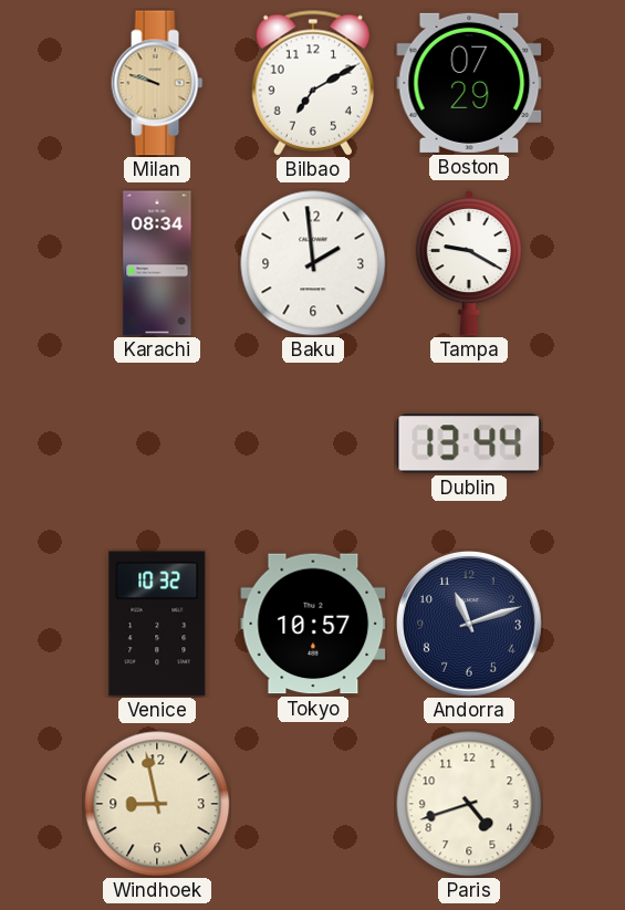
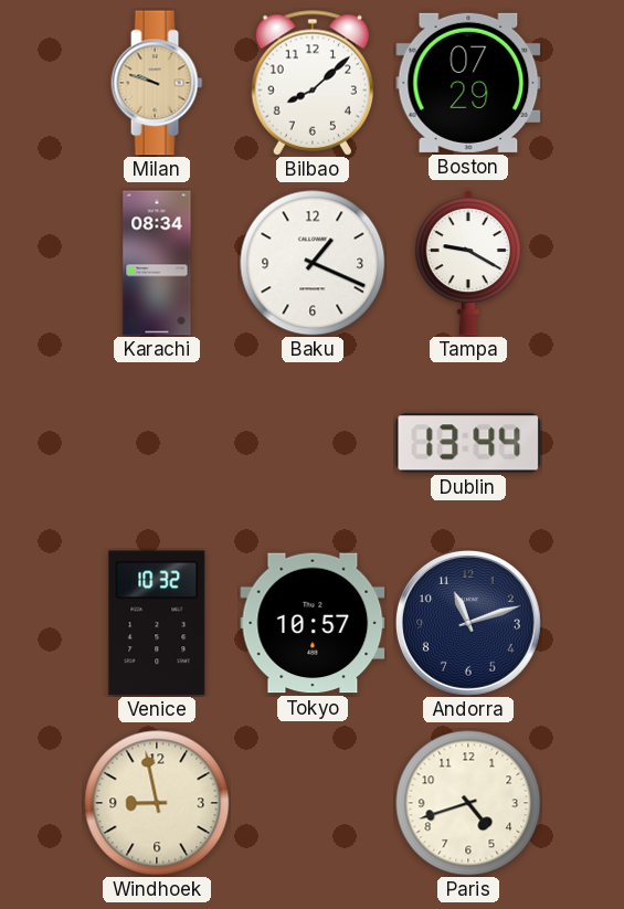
Bilbao: 7:10 -> 8:08
Baku: 1:59 -> 1:19
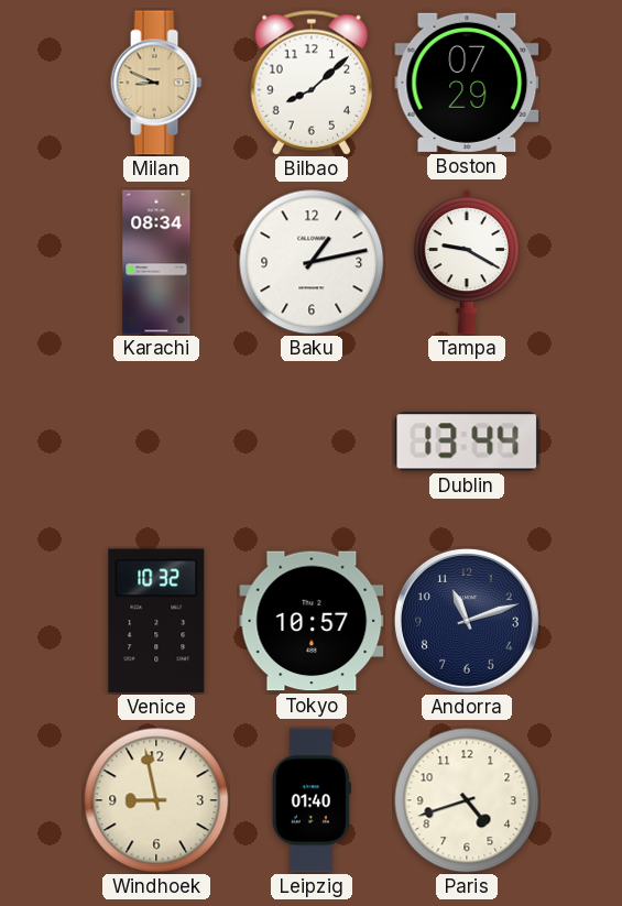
Milan: 9:48 -> 8:49
Baku: 1:19 -> 1:13
Leipzig: none -> 01:40
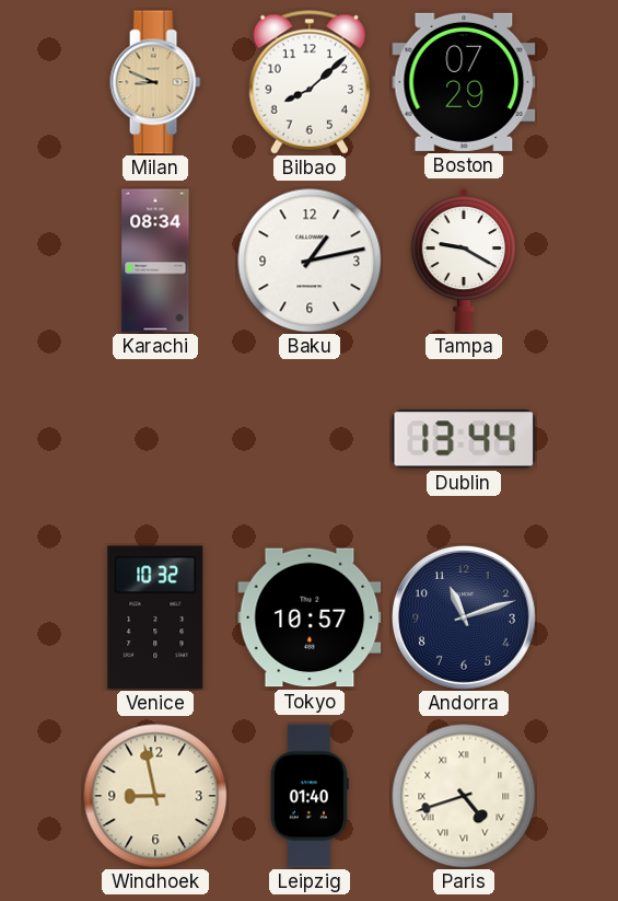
Paris numerals: Arabic -> Roman
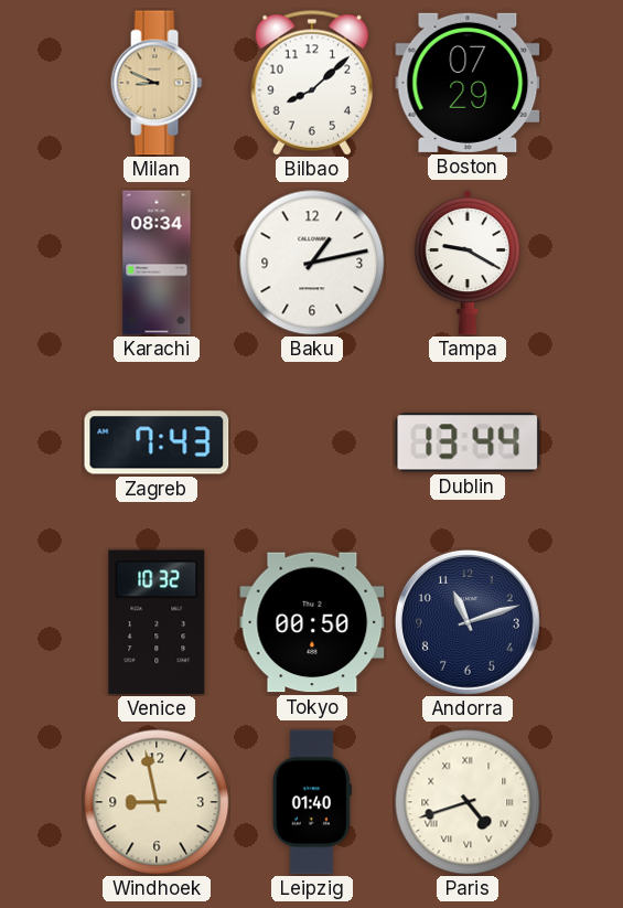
Zagreb: none -> 7:43
Tokyo: 10:57 -> 00:50
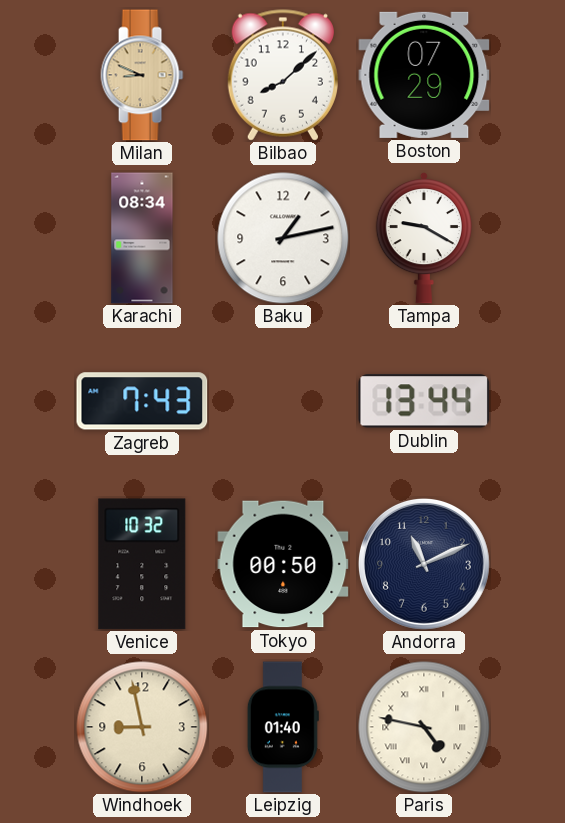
Andorra: 11:12 -> 11:11
Paris: 4:42 -> 4:47
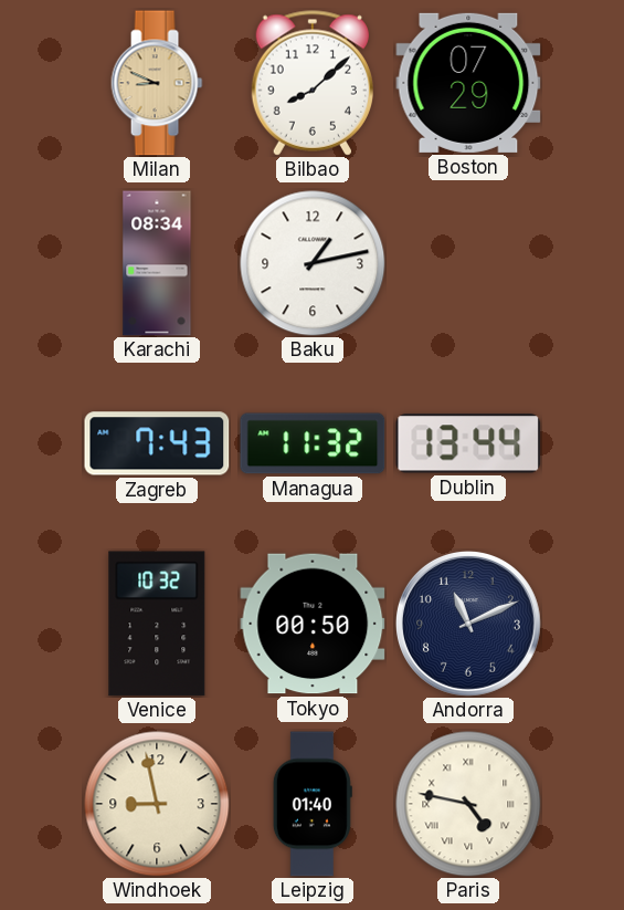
Tampa: 9:20 -> none
Managua: none -> 11:32
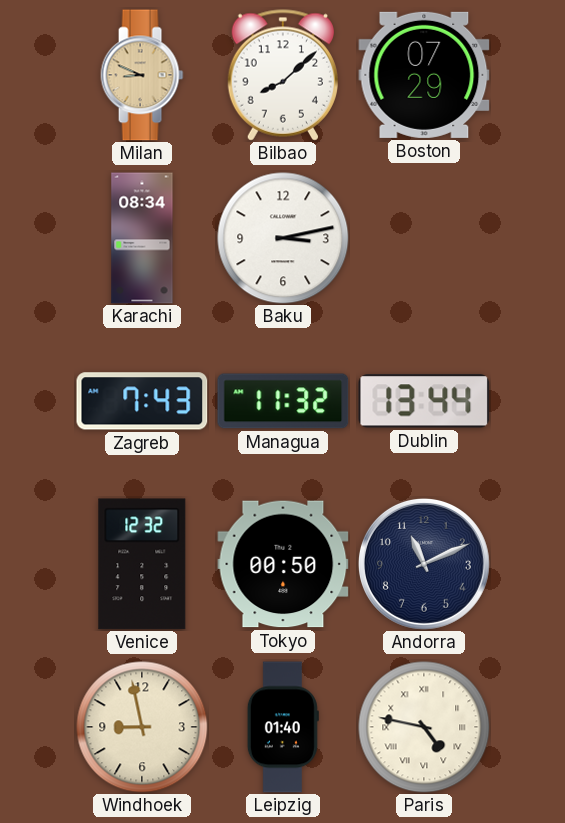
Baku: 1:13 -> 3:13
Venice: 10:32 -> 12:32
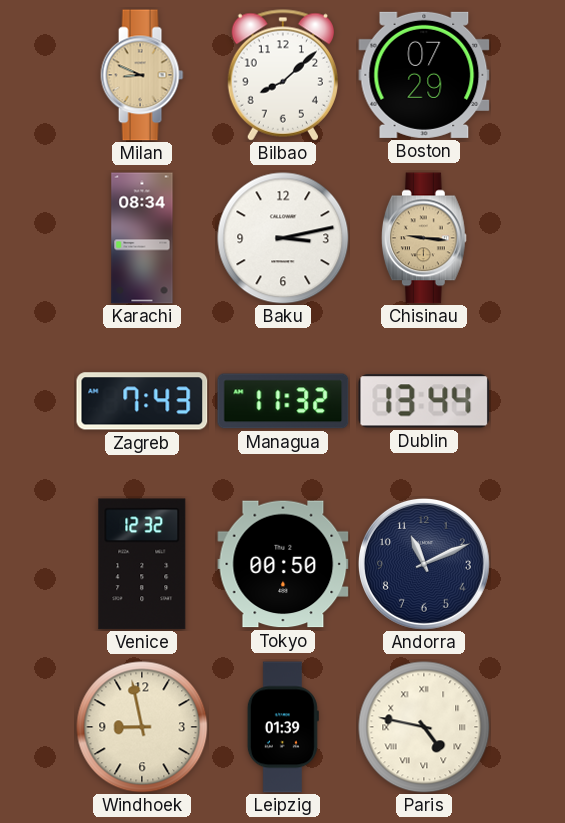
Chisinau: none -> 9:16
Leipzig: 01:40 -> 01:39
